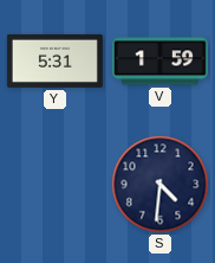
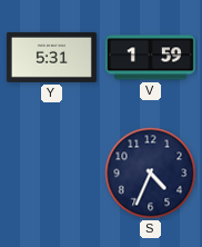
S: 4:31 -> 4:34
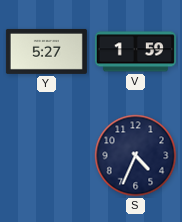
Y: 5:31 -> 5:27
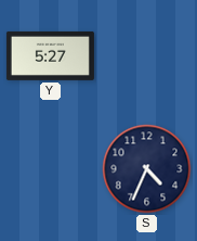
V: 1:59 -> none
